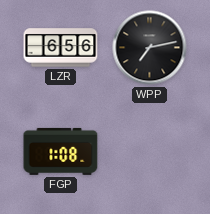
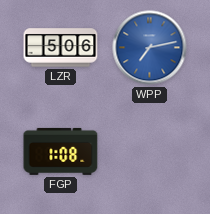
LZR: 6:56 -> 5:06
WPP dial: black -> blue
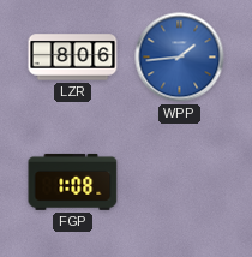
LZR: 5:06 -> 8:06
WPP: 7:13 -> 1:44
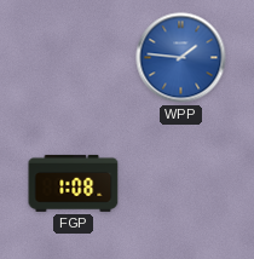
LZR: 8:06 -> none
WPP: 1:44 -> 1:46
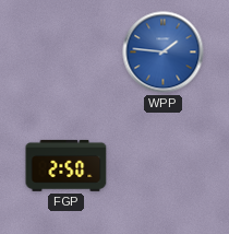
FGP: 1:08 -> 2:50
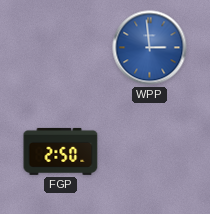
WPP: 1:46 -> 2:59
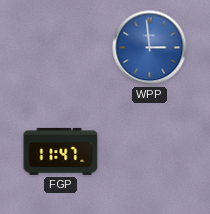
FGP: 2:50 -> 11:47
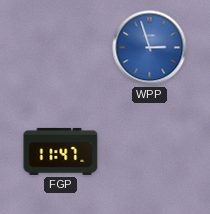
WPP: 2:59 -> 2:57
